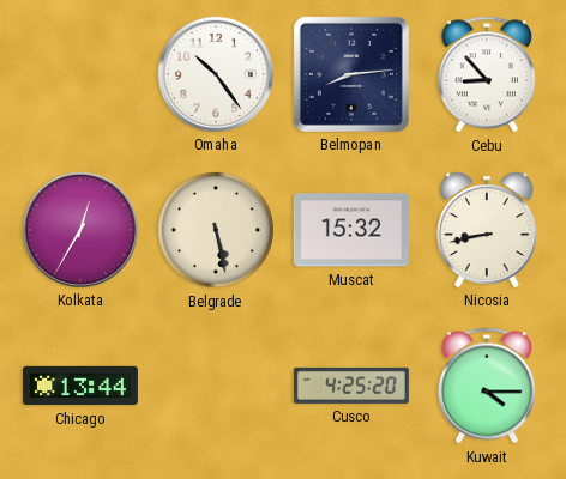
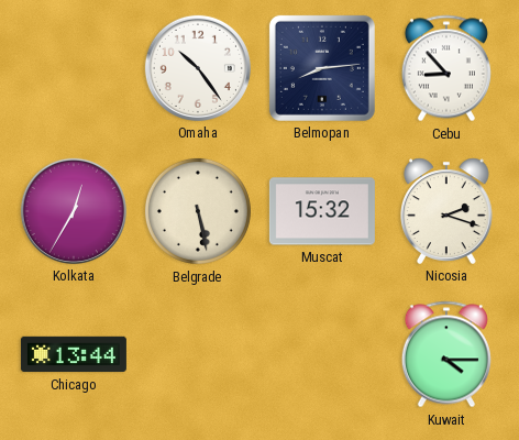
Nicosia: 8:43 -> 2:18
Cusco: 4:25 -> none
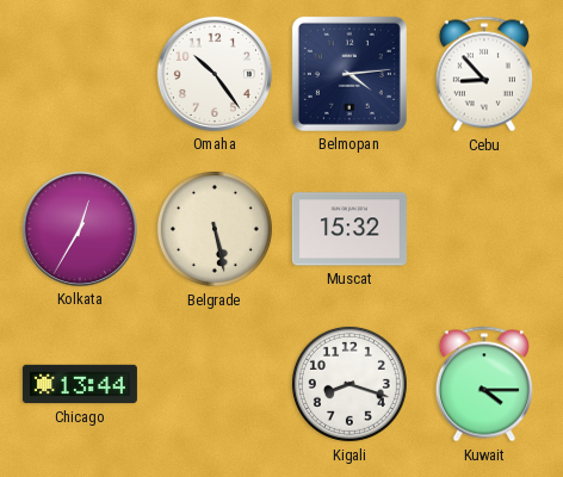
Belmopan: 8:14 -> 4:14
Nicosia: 2:18 -> none
Kigali: none -> 8:18
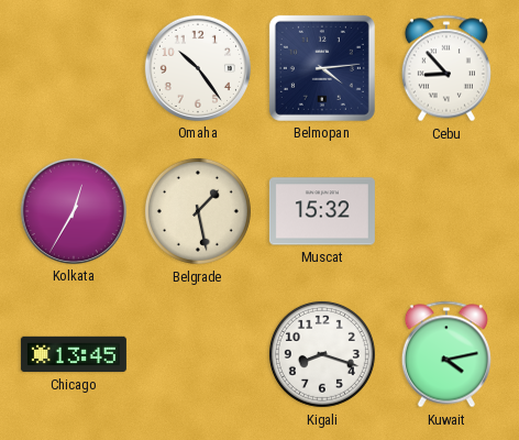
Belgrade: 5:28 -> 1:28
Chicago: 13:44 -> 13:45
Kuwait: 4:15 -> 4:13
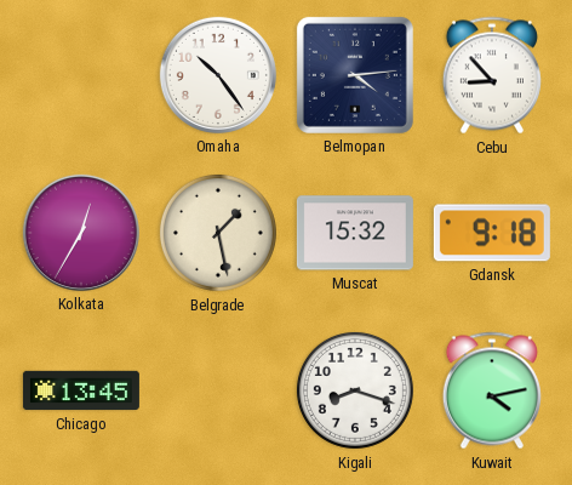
Gdansk: none -> 9:18
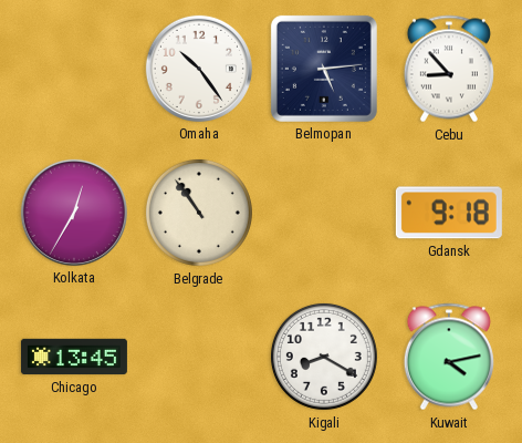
Belmopan: 4:14 -> 5:14
Belgrade: 1:28 -> 10:54
Muscat: 15:32 -> none
Kigali: 8:18 -> 8:20
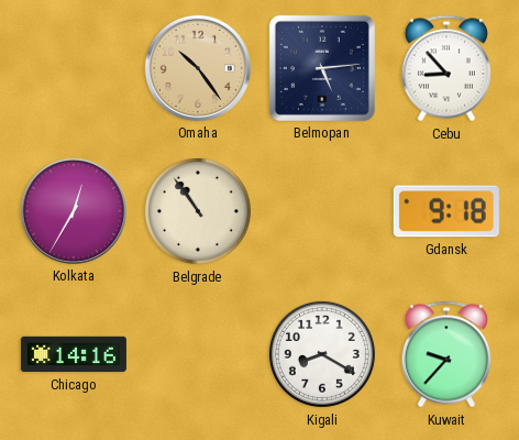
Omaha dial: white -> champagne
Chicago: 13:45 -> 14:16
Kuwait: 4:13 -> 9:37
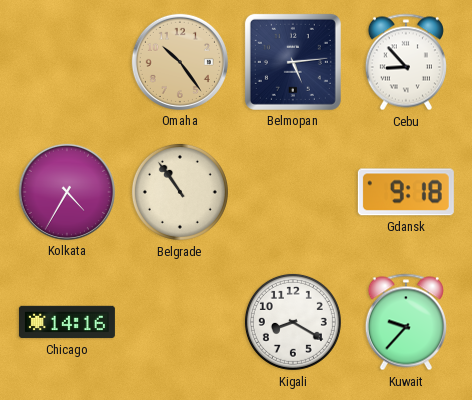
Kolkata: 12:35 -> 4:35
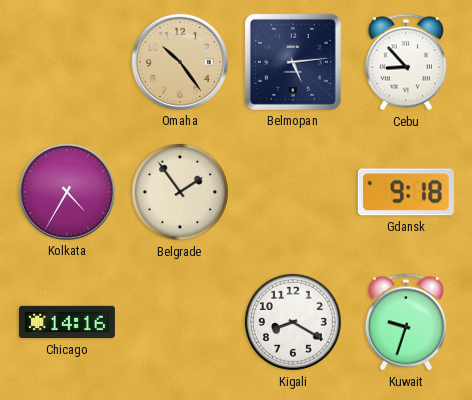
Belgrade: 10:54 -> 1:54
Kuwait: 9:37 -> 9:33
